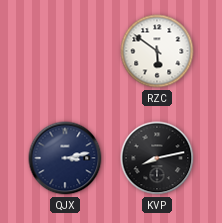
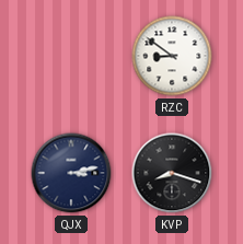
RZC: 5:51 -> 8:51
KVP: 8:13 -> 8:18
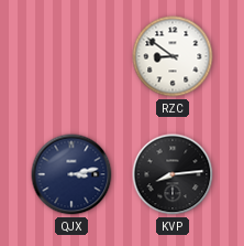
KVP: 8:18 -> 8:14
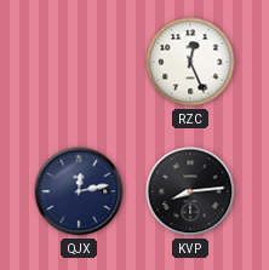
RZC: 8:51 -> 12:26
QJX: 3:13 -> 12:13
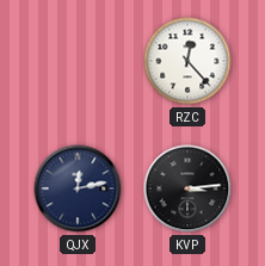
RZC: 12:26 -> 12:23
KVP: 8:14 -> 3:14
